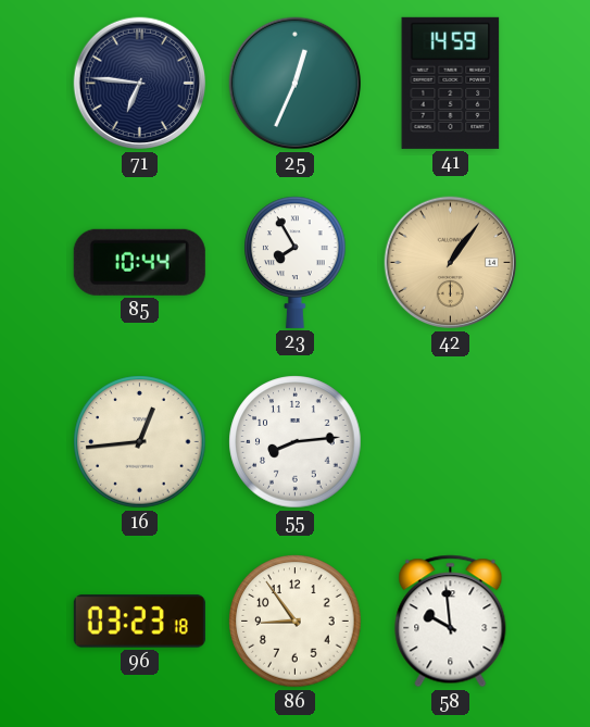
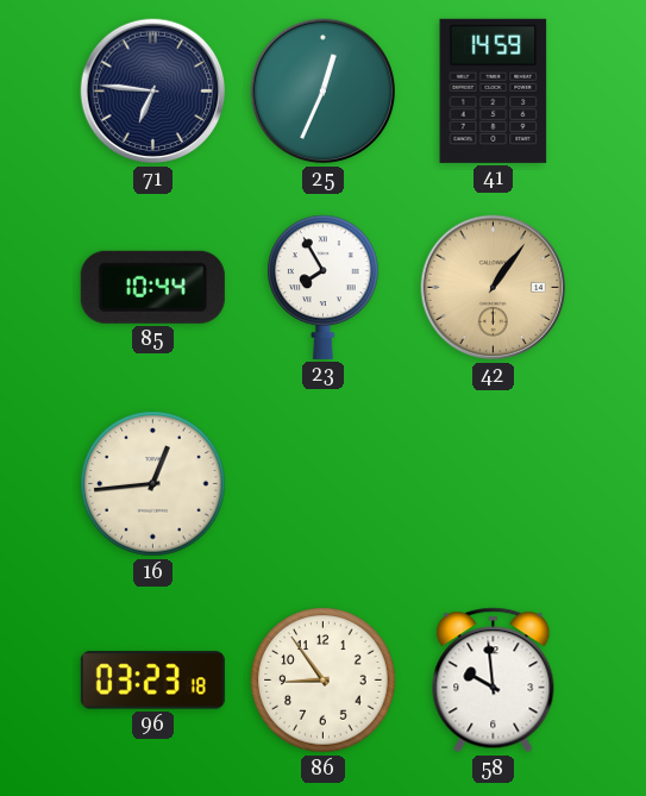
55: 8:14 -> none
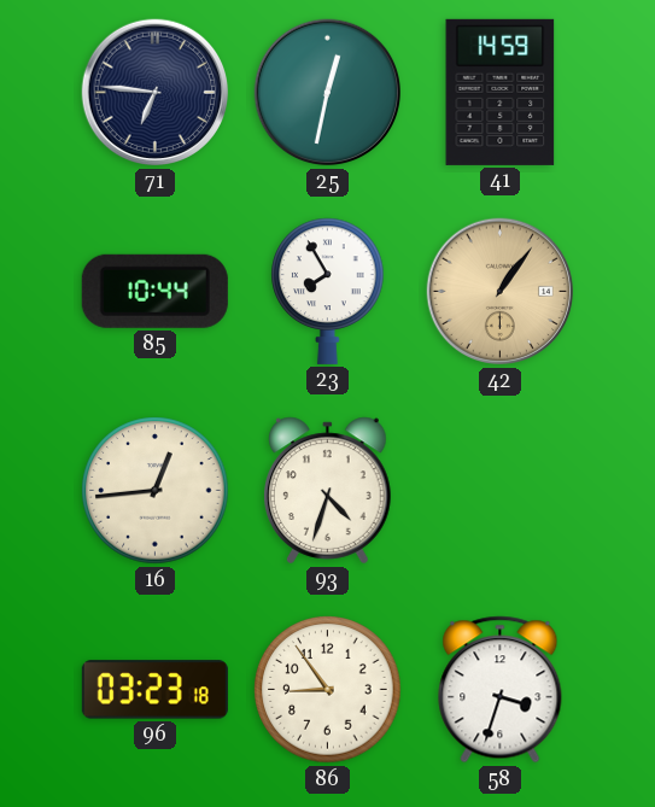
25: 12:34 -> 12:32
93: none -> 4:33
58: 9:59 -> 3:33
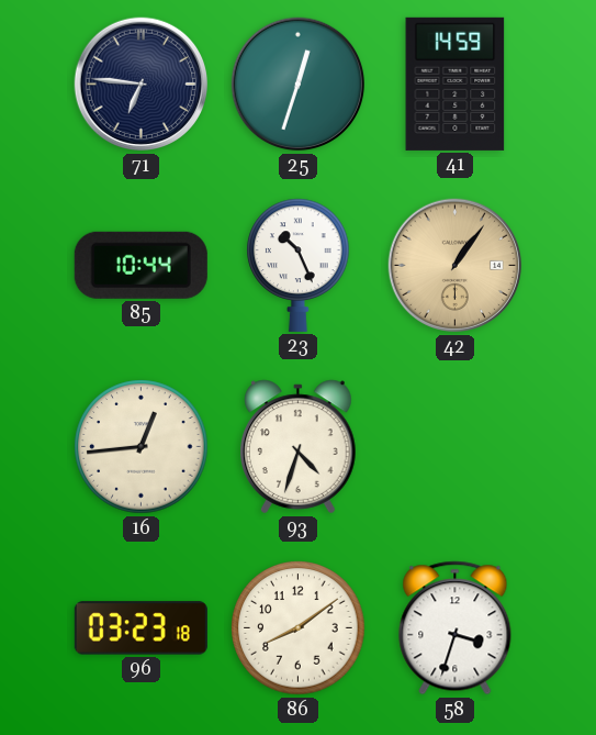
25: 12:32 -> 12:33
23: 7:55 -> 10:26
86: 8:54 -> 8:09
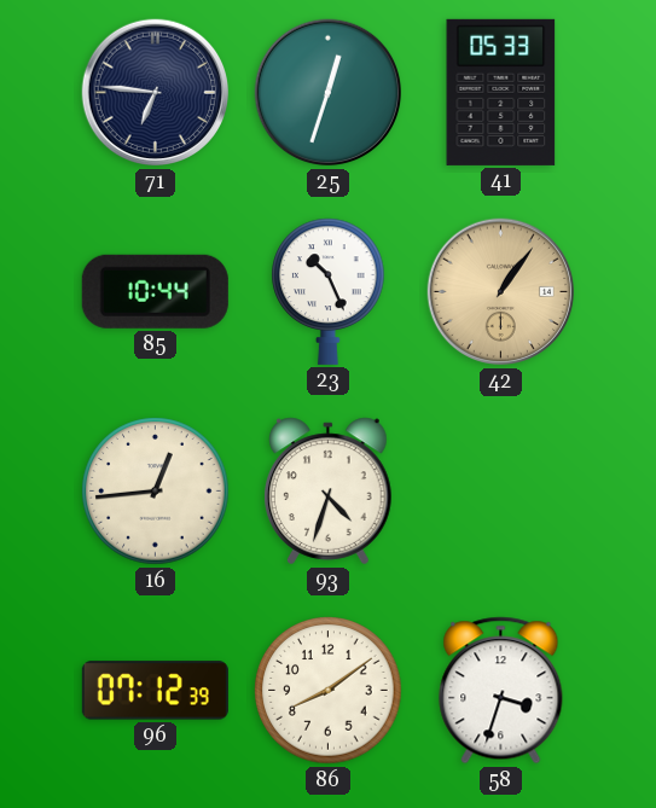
41: 14:59 -> 05:33
96: 03:23 -> 07:12
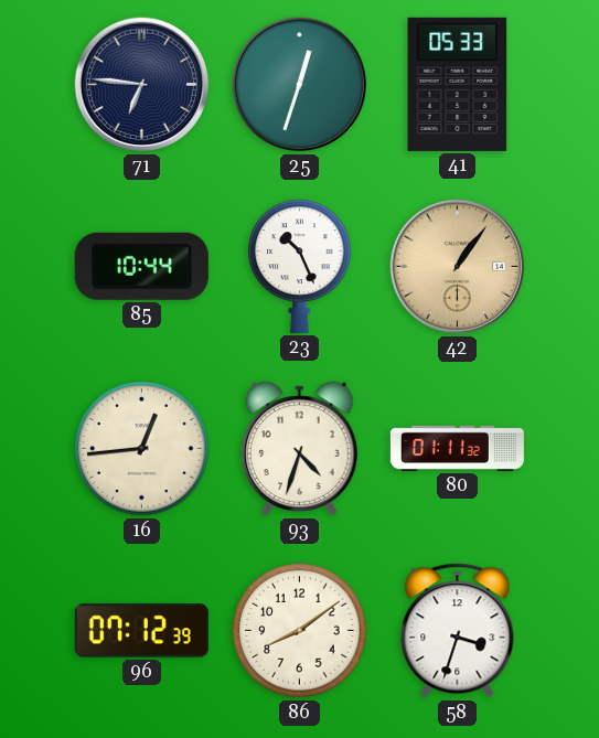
80: none -> 01:11
